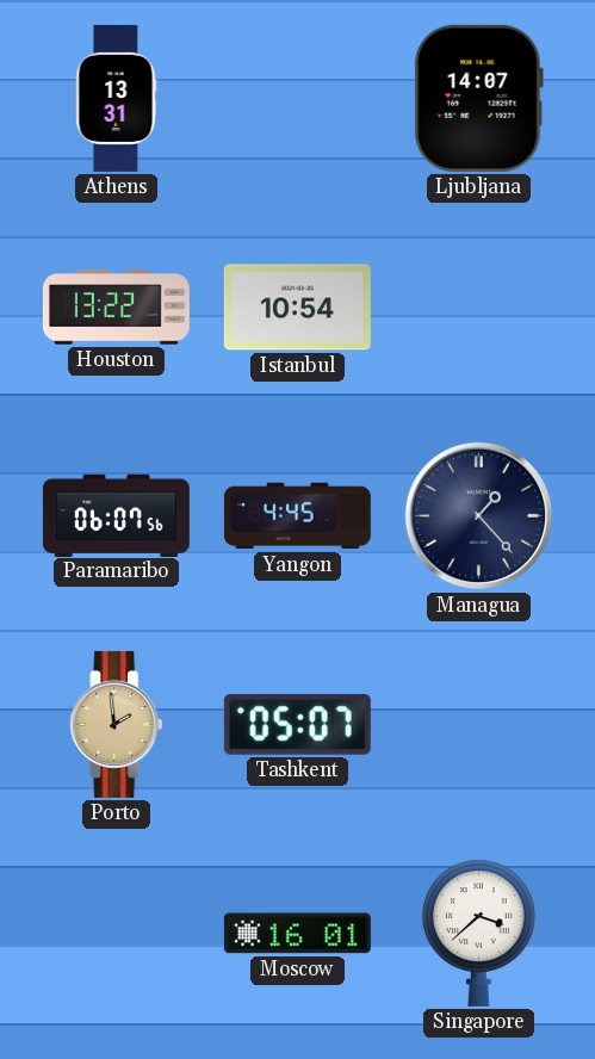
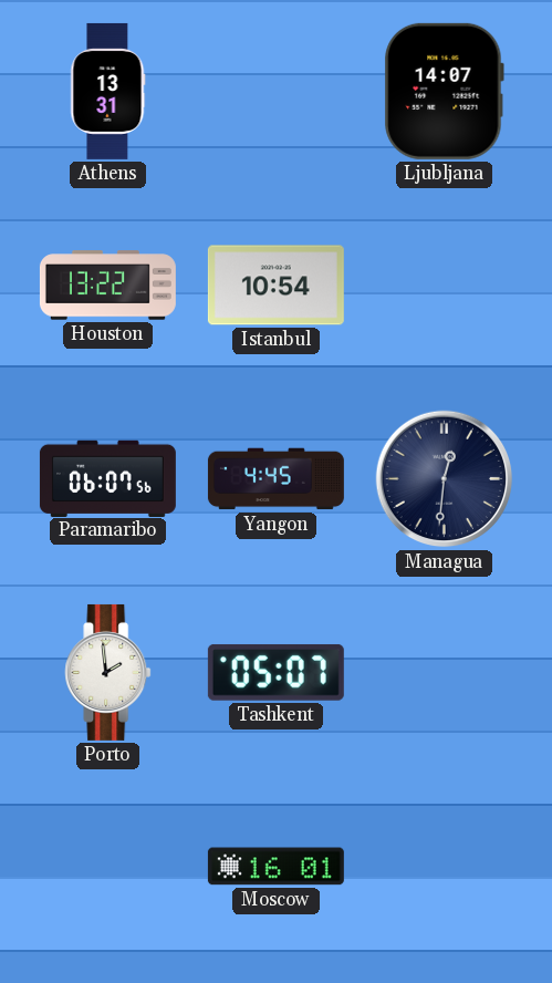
Managua: 1:23 -> 12:31
Porto dial: champagne -> white
Singapore: 3:38 -> none
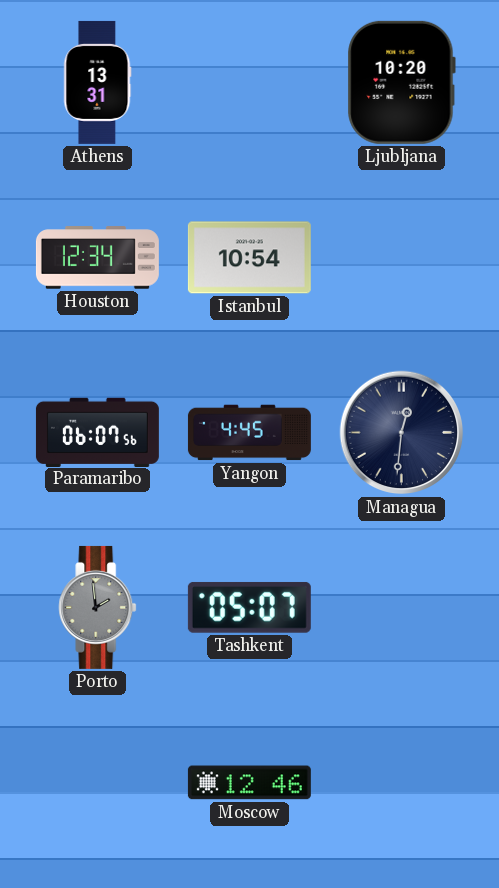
Ljubljana: 14:07 -> 10:20
Houston: 13:22 -> 12:34
Porto dial: white -> grey
Moscow: 16:01 -> 12:46
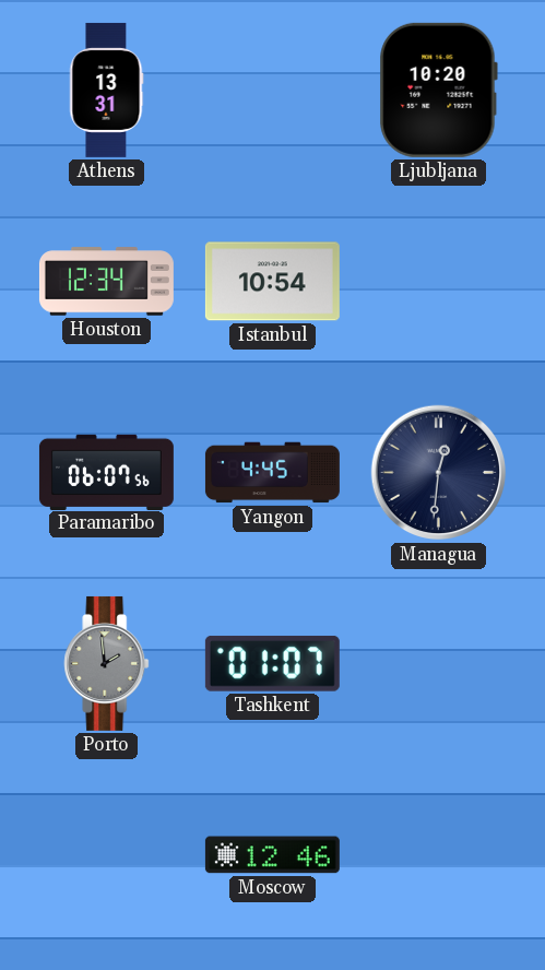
Tashkent: 05:07 -> 01:07
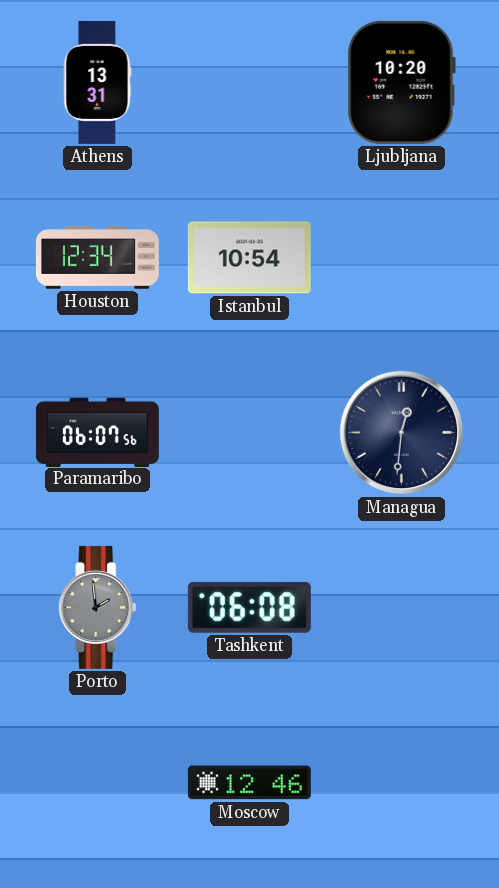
Yangon: 4:45 -> none
Tashkent: 01:07 -> 06:08
